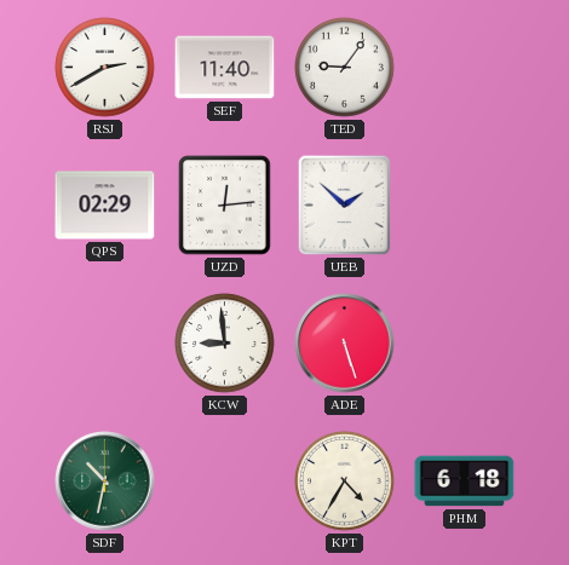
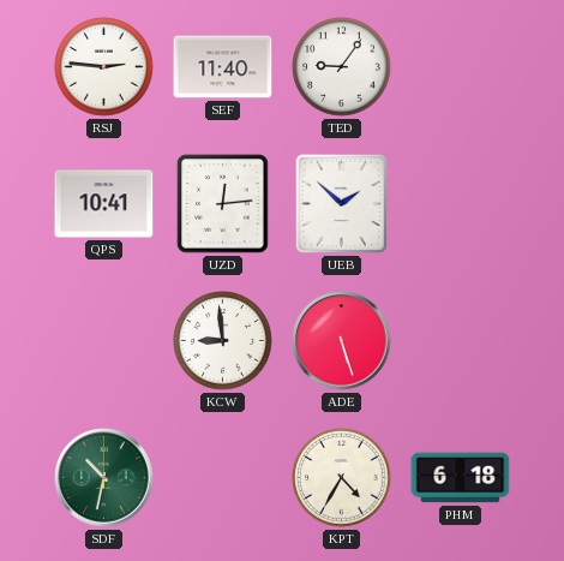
RSJ: 2:40 -> 2:46
QPS: 02:29 -> 10:41
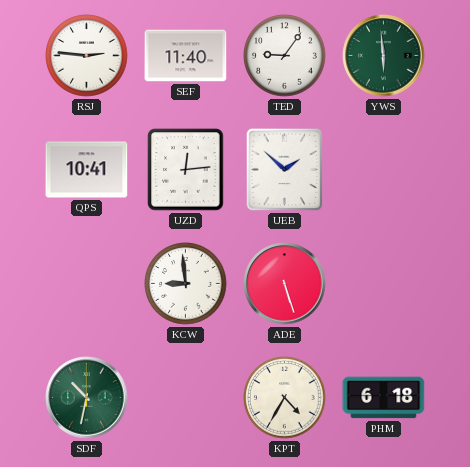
YWS: none -> 5:59
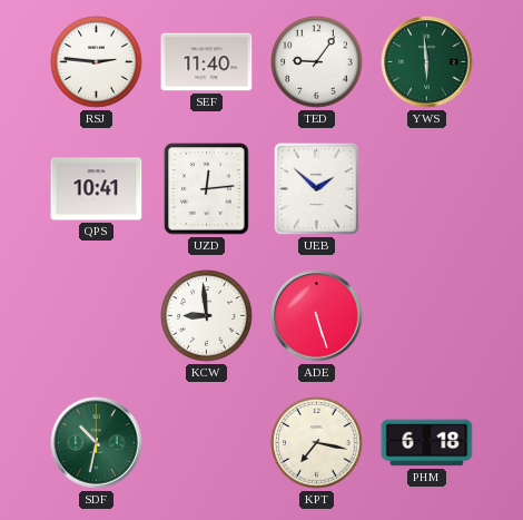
KPT: 4:35 -> 7:17
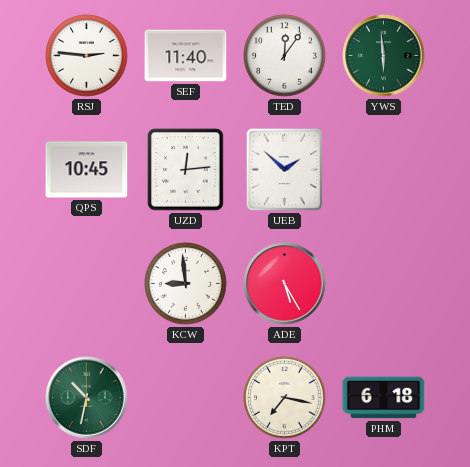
TED: 9:06 -> 12:06
QPS: 10:41 -> 10:45
ADE: 5:27 -> 5:25
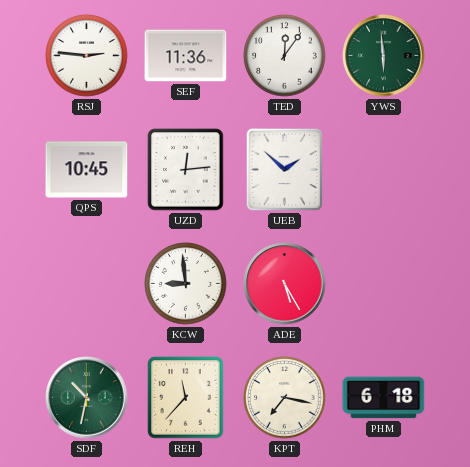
SEF: 11:40 -> 11:36
REH: none -> 11:37
